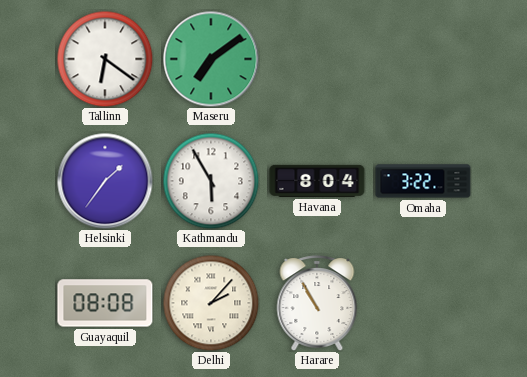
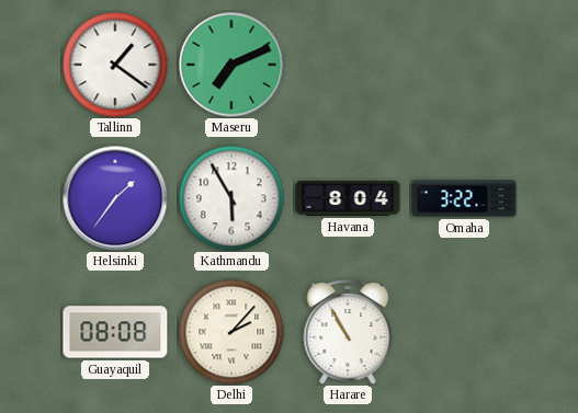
Tallinn: 6:21 -> 1:21
Maseru: 7:09 -> 7:11
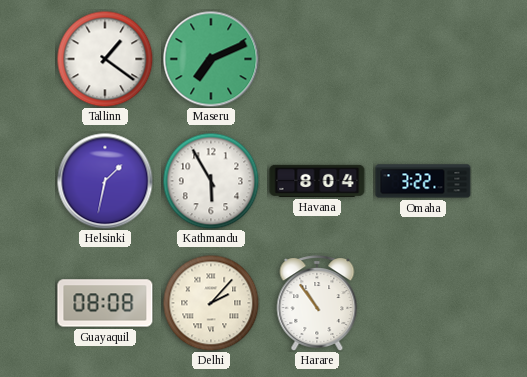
Helsinki: 1:36 -> 1:32
Harare: 10:55 -> 10:54
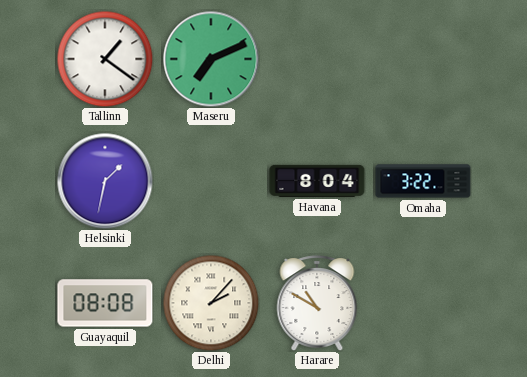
Kathmandu: 5:55 -> none
Harare: 10:54 -> 10:50
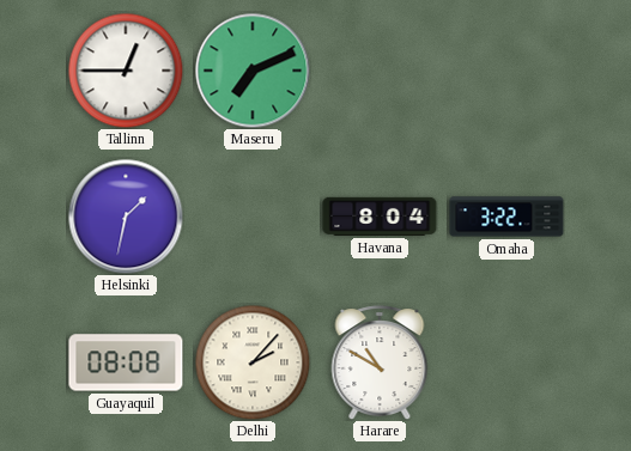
Tallinn: 1:21 -> 12:45
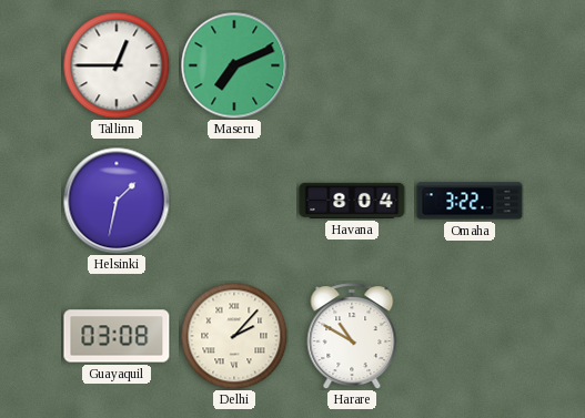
Guayaquil: 08:08 -> 03:08
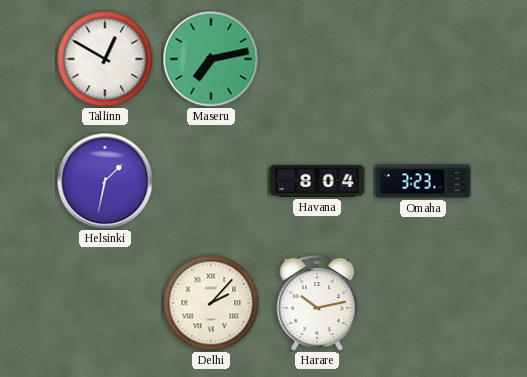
Tallinn: 12:45 -> 12:50
Maseru: 7:11 -> 7:13
Omaha: 3:22 -> 3:23
Guayaquil: 03:08 -> none
Harare: 10:50 -> 10:13
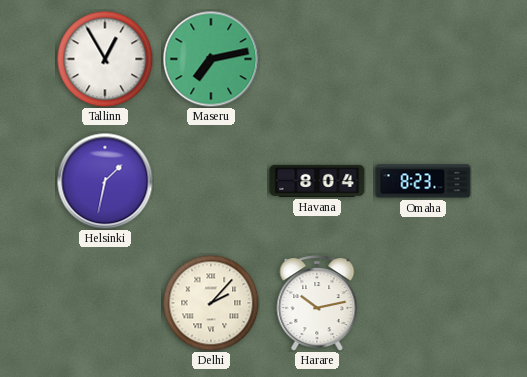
Tallinn: 12:50 -> 12:55
Omaha: 3:23 -> 8:23
